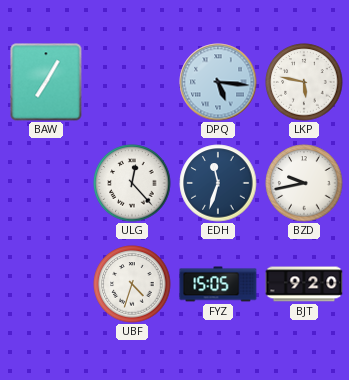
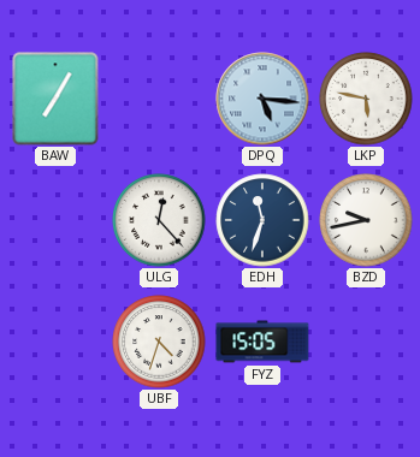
BJT: 9:20 -> none
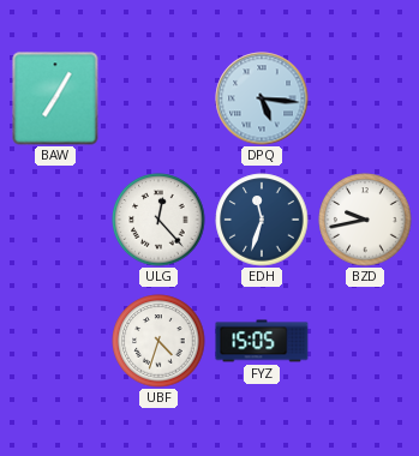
LKP: 5:47 -> none
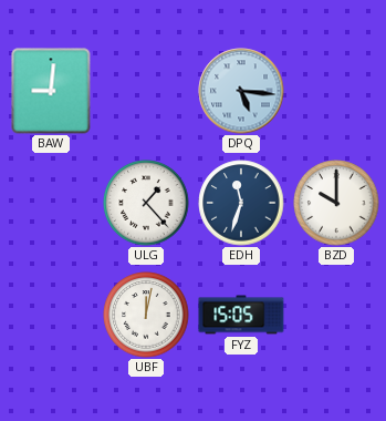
BAW: 7:05 -> 9:01
ULG: 12:23 -> 1:23
BZD: 9:43 -> 10:00
UBF: 4:33 -> 12:02
